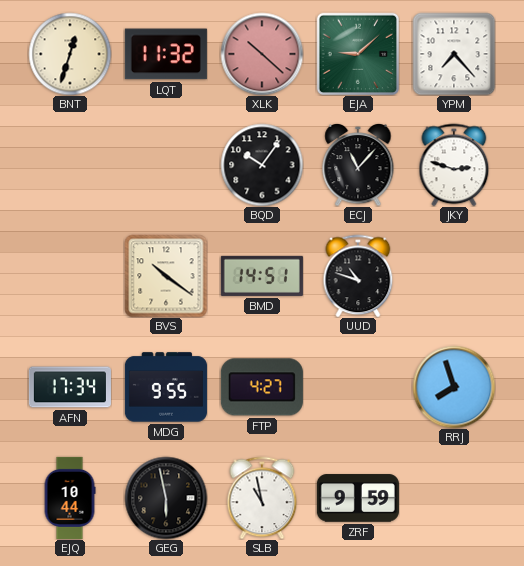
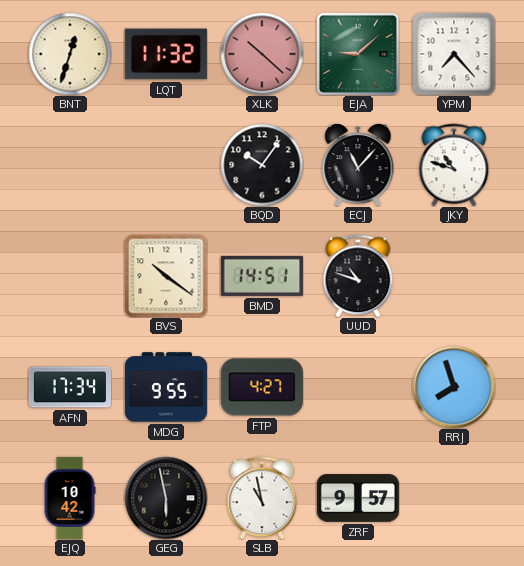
JKY: 2:48 -> 10:48
EJQ: 10:44 -> 10:42
ZRF: 9:59 -> 9:57
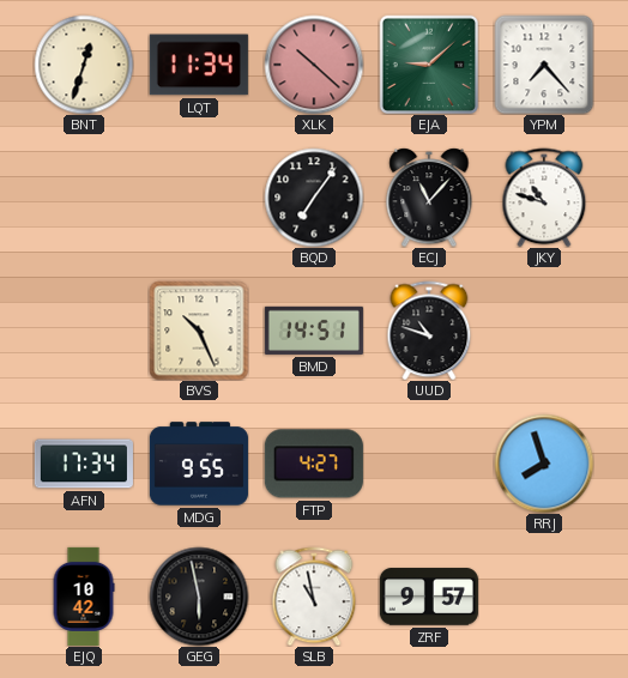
LQT: 11:32 -> 11:34
BQD: 10:06 -> 7:06
BVS: 10:21 -> 10:26
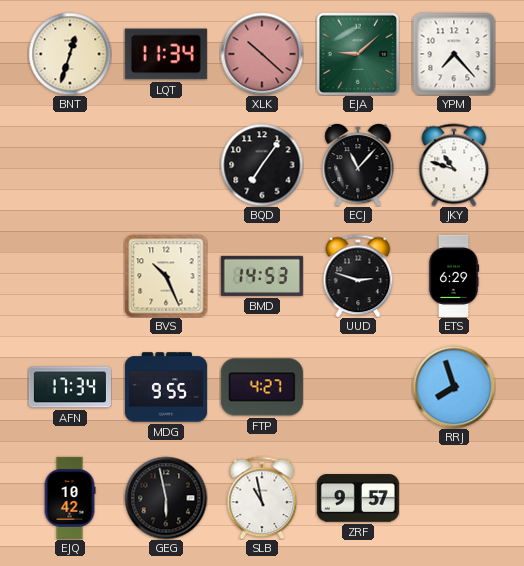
BMD: 14:51 -> 14:53
UUD: 10:48 -> 2:48
ETS: none -> 6:29
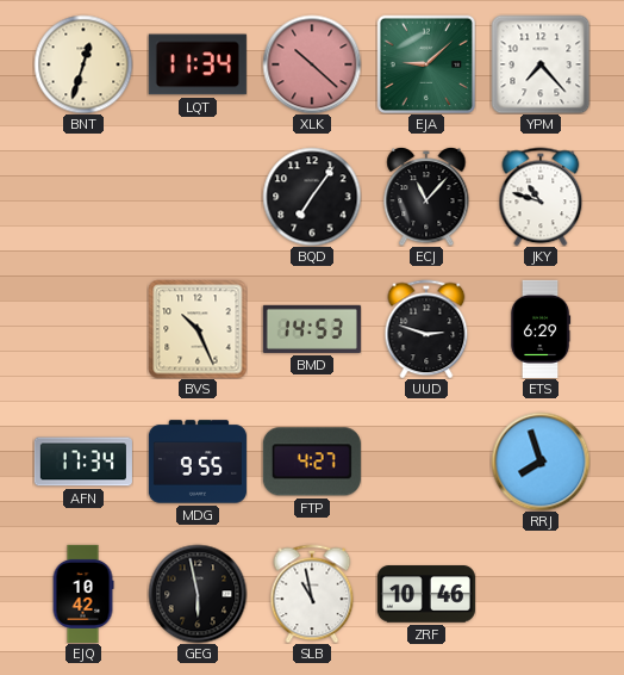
ZRF: 9:57 -> 10:46
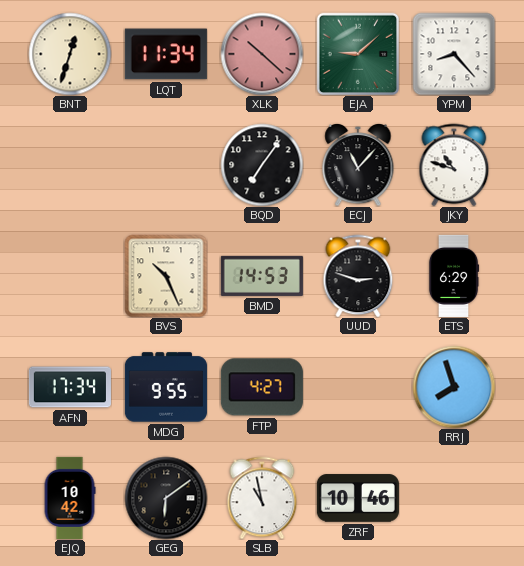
YPM: 7:23 -> 8:23
GEG: 5:58 -> 6:09
